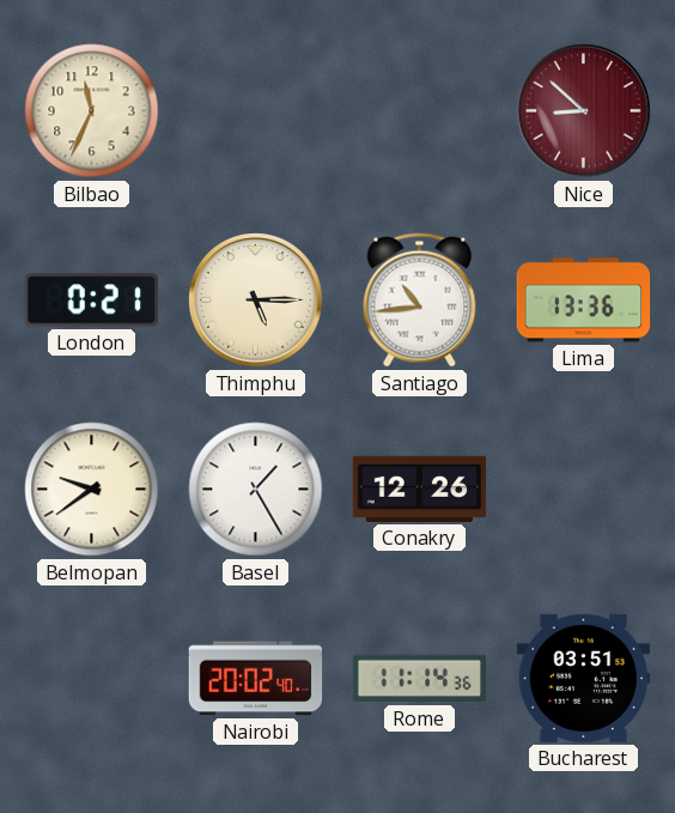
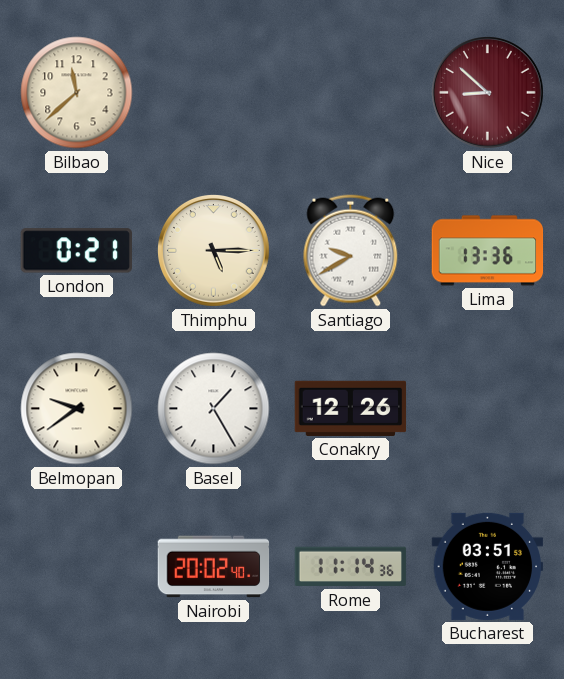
Bilbao: 11:34 -> 11:38
Santiago: 10:44 -> 9:40
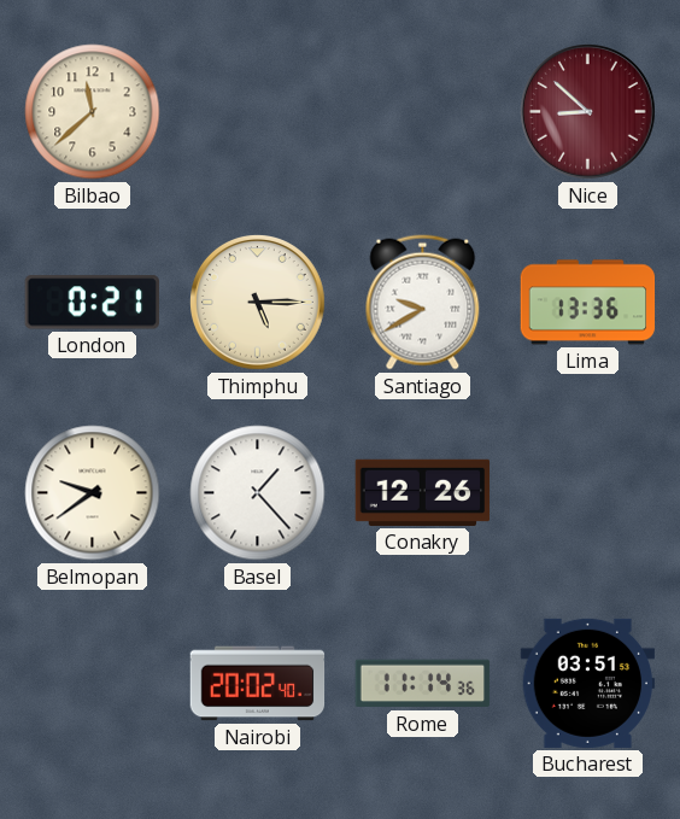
Basel: 1:25 -> 1:23
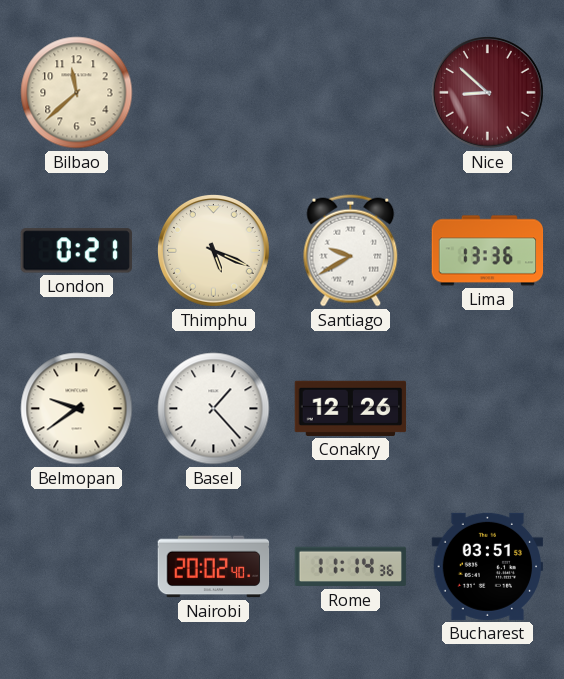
Thimphu: 5:15 -> 5:19
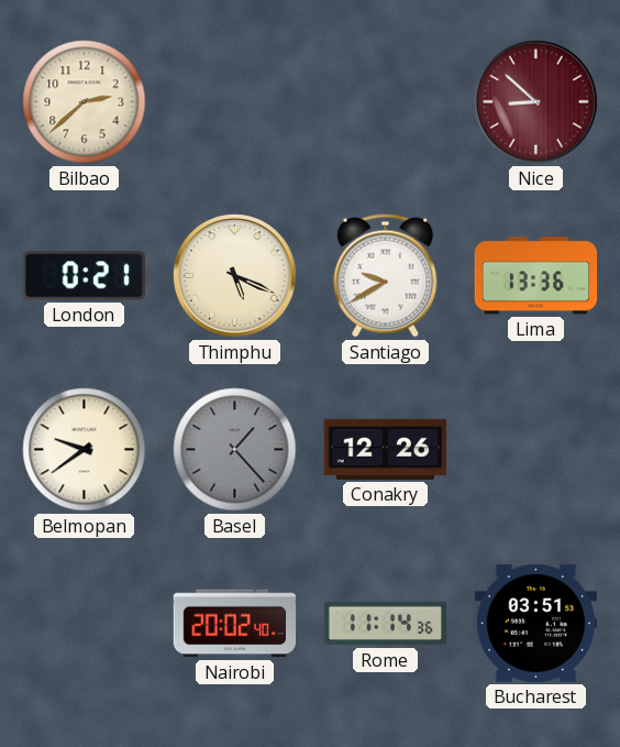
Bilbao: 11:38 -> 2:38
Basel dial: white -> grey
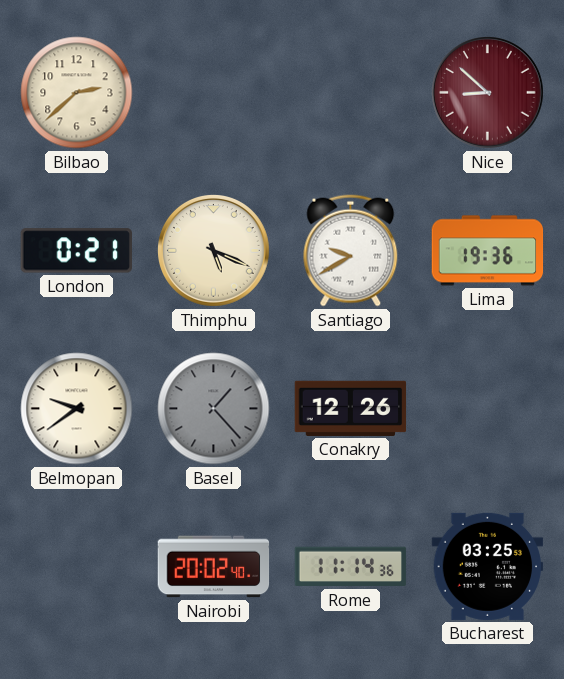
Lima: 13:36 -> 19:36
Bucharest: 03:51 -> 03:25
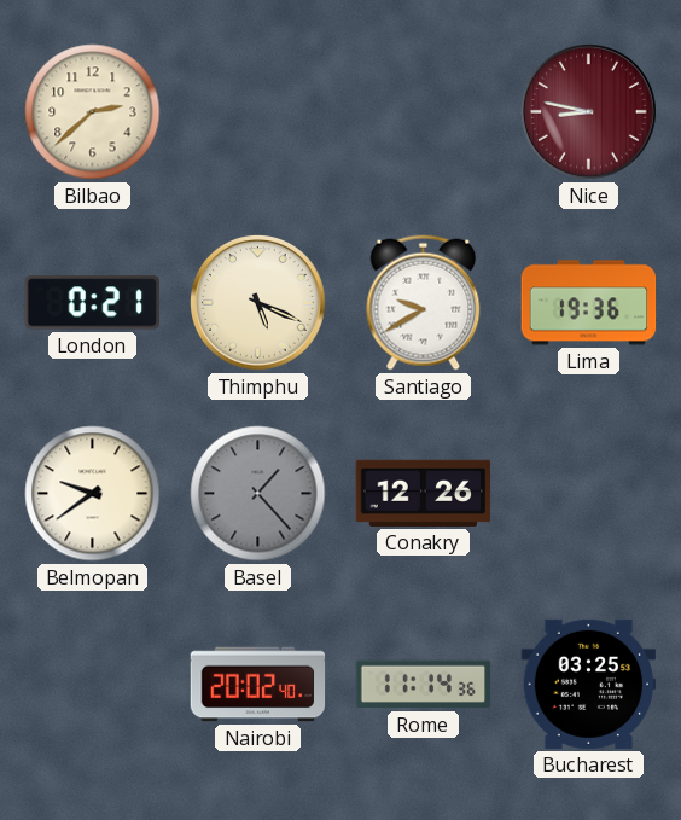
Nice: 8:52 -> 8:47
